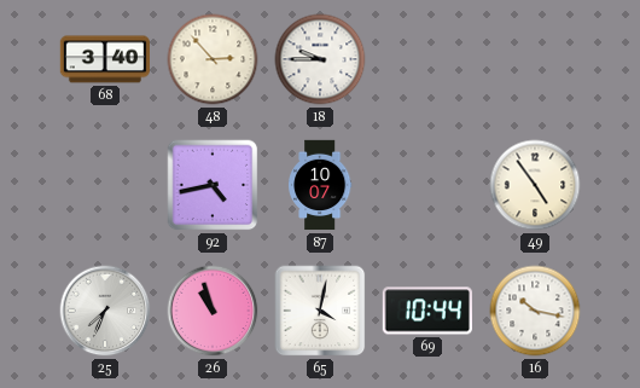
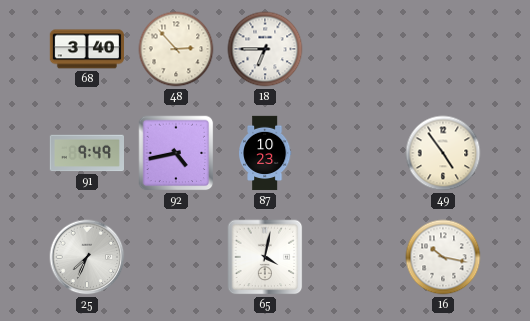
18: 9:45 -> 6:45
91: none -> 9:49
87: 10:07 -> 10:23
26: 10:57 -> none
69: 10:44 -> none
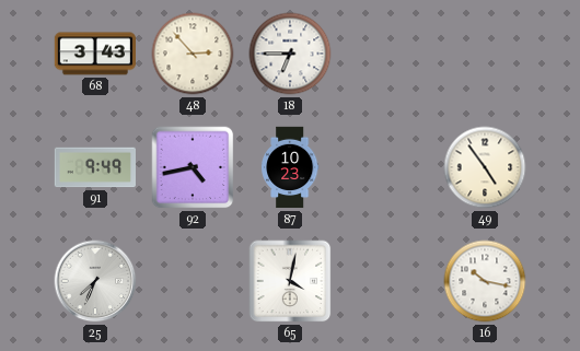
68: 3:40 -> 3:43
